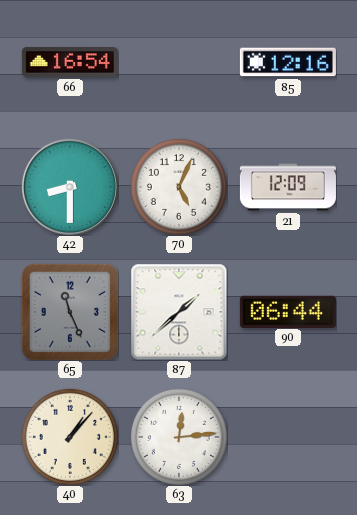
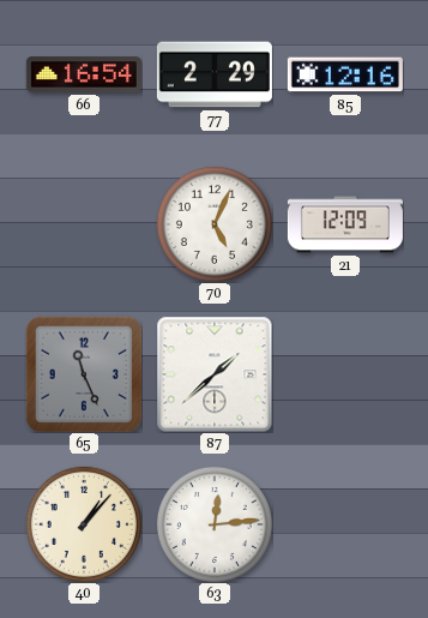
77: none -> 2:29
42: 8:30 -> none
90: 06:44 -> none
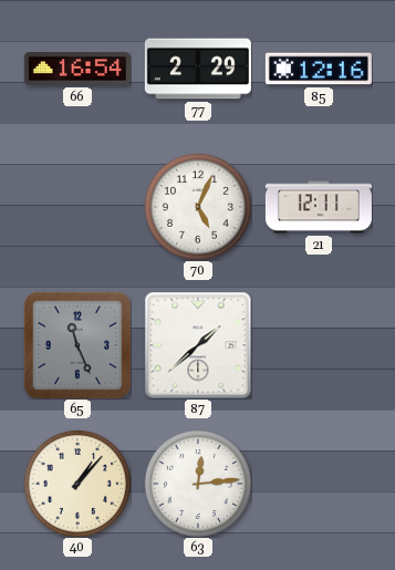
21: 12:09 -> 12:11
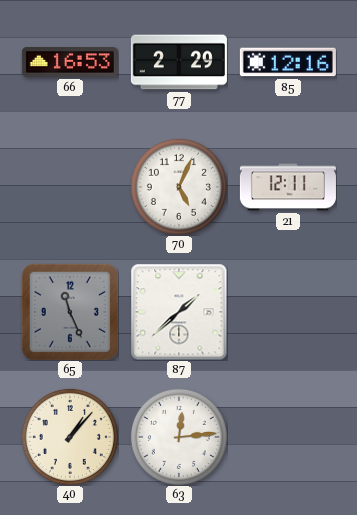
66: 16:54 -> 16:53
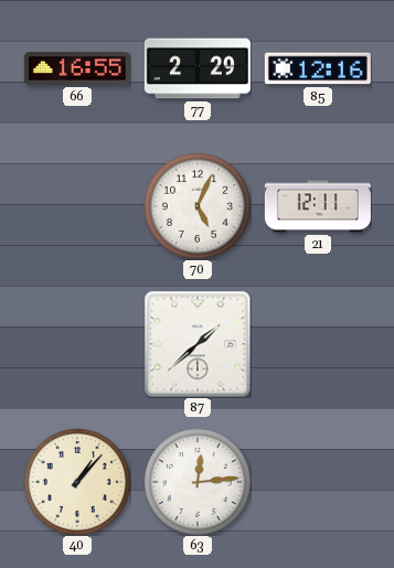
66: 16:53 -> 16:55
65: 11:26 -> none
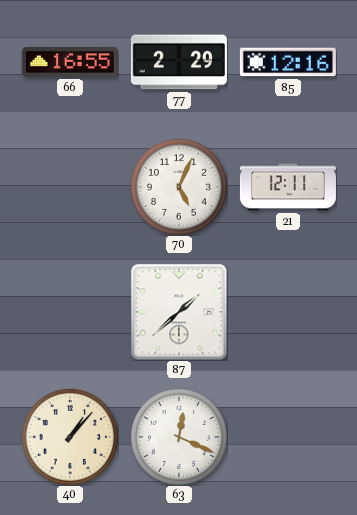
63: 12:14 -> 12:19
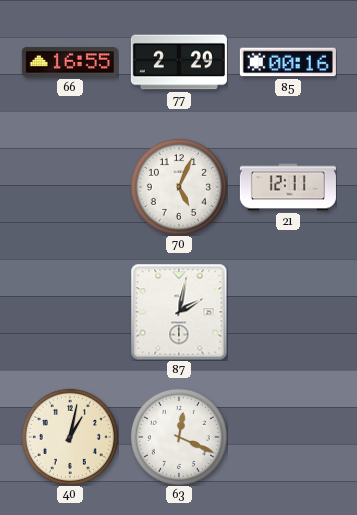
85: 12:16 -> 00:16
87: 1:38 -> 2:02
40: 1:07 -> 1:02
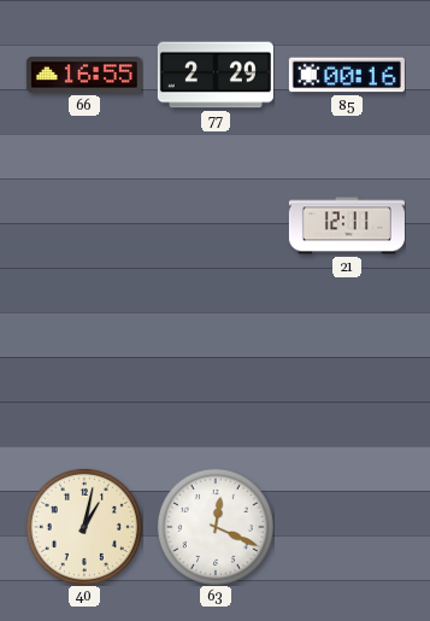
70: 5:04 -> none
87: 2:02 -> none
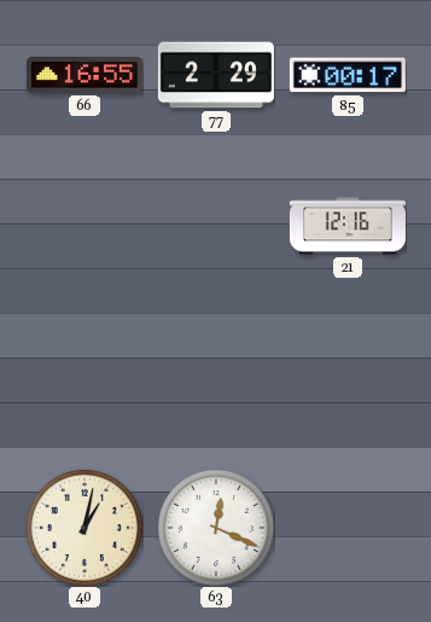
85: 00:16 -> 00:17
21: 12:11 -> 12:16
